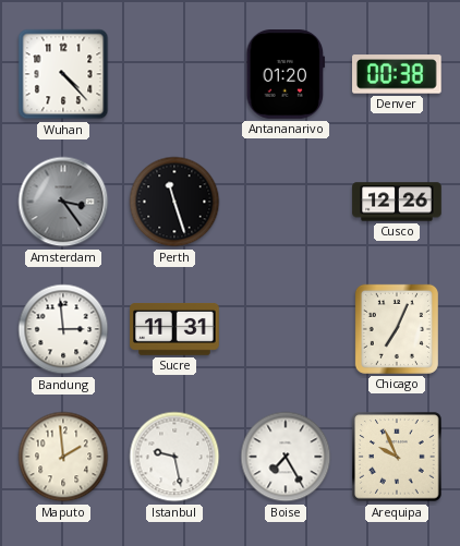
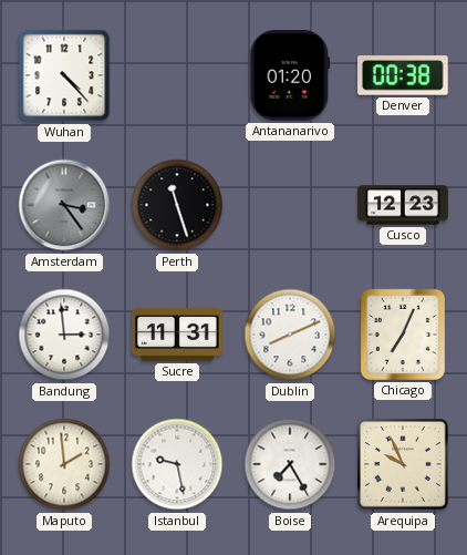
Cusco: 12:26 -> 12:23
Dublin: none -> 8:11
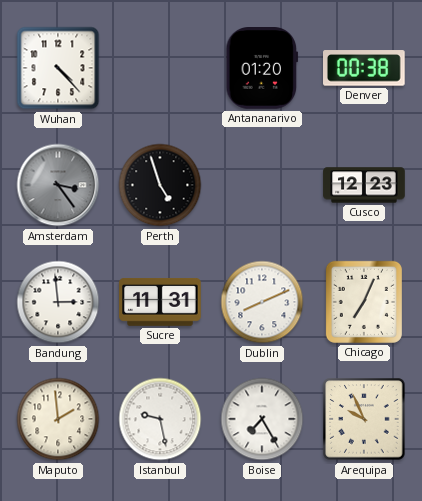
Perth: 11:27 -> 4:57
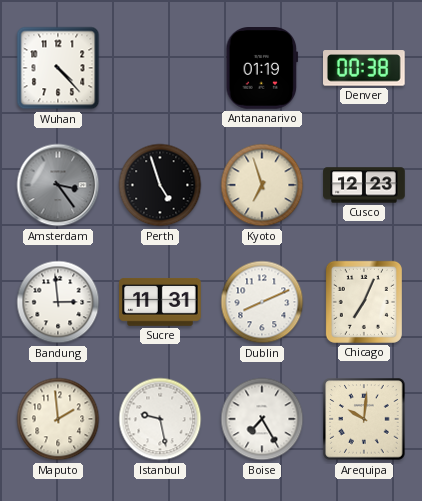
Antananarivo: 01:20 -> 01:19
Kyoto: none -> 6:57
Arequipa: 9:56 -> 10:01
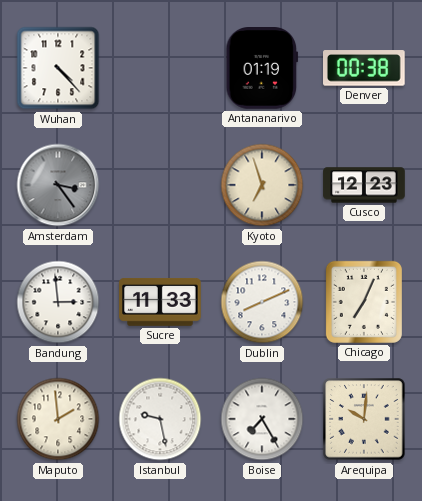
Perth: 4:57 -> none
Sucre: 11:31 -> 11:33
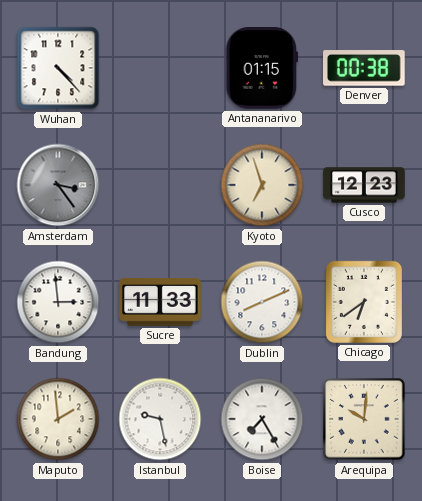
Antananarivo: 01:19 -> 01:15
Chicago: 7:04 -> 6:39
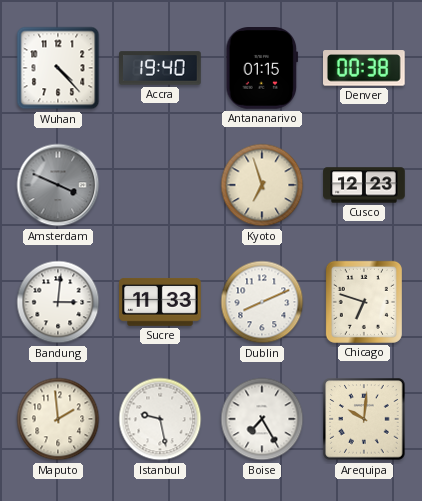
Accra: none -> 19:40
Amsterdam: 3:24 -> 3:49
Bandung: 2:59 -> 3:01
Chicago: 6:39 -> 6:48
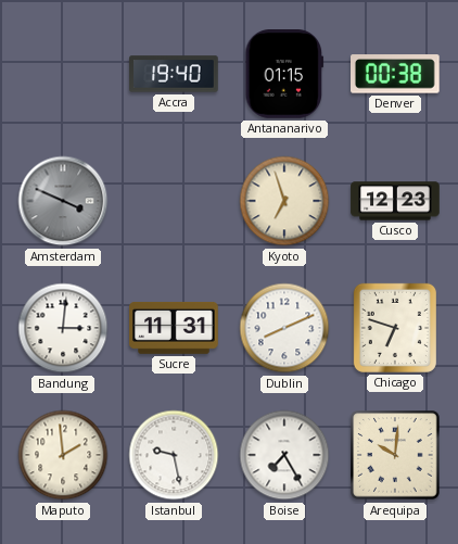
Wuhan: 4:23 -> none
Sucre: 11:33 -> 11:31
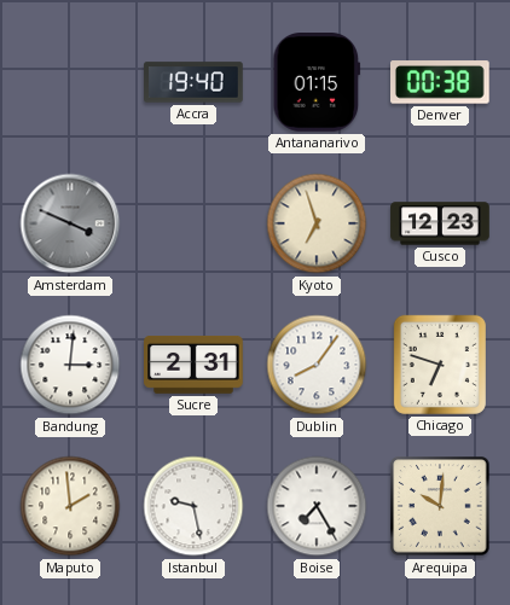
Sucre: 11:31 -> 2:31
Dublin: 8:11 -> 8:06
